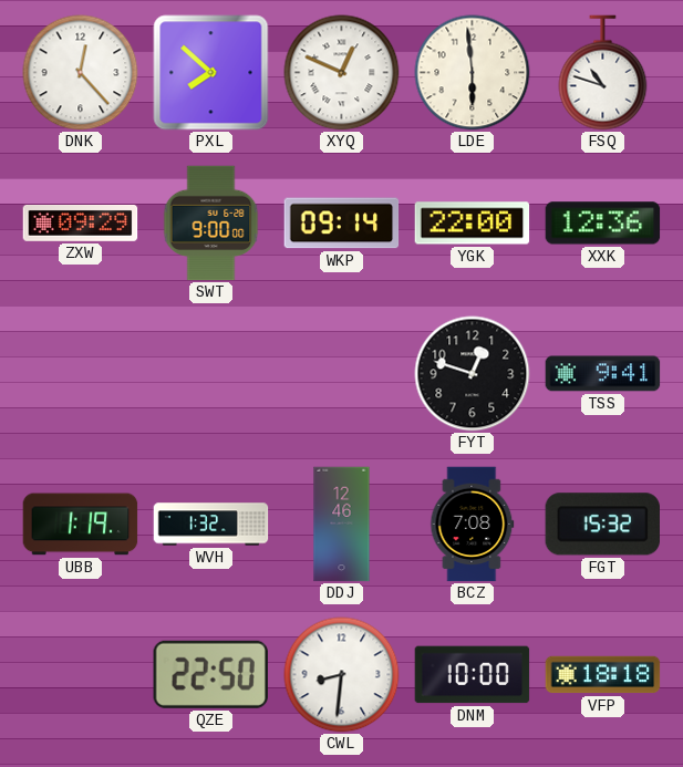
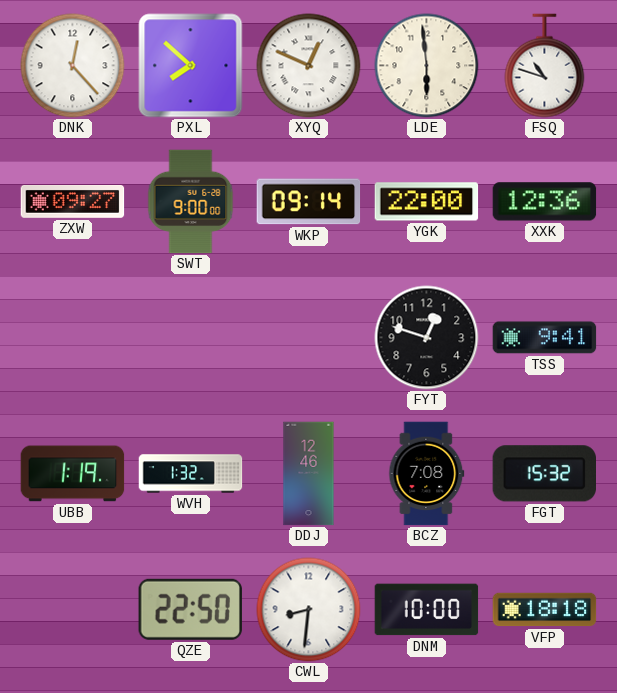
ZXW: 09:29 -> 09:27
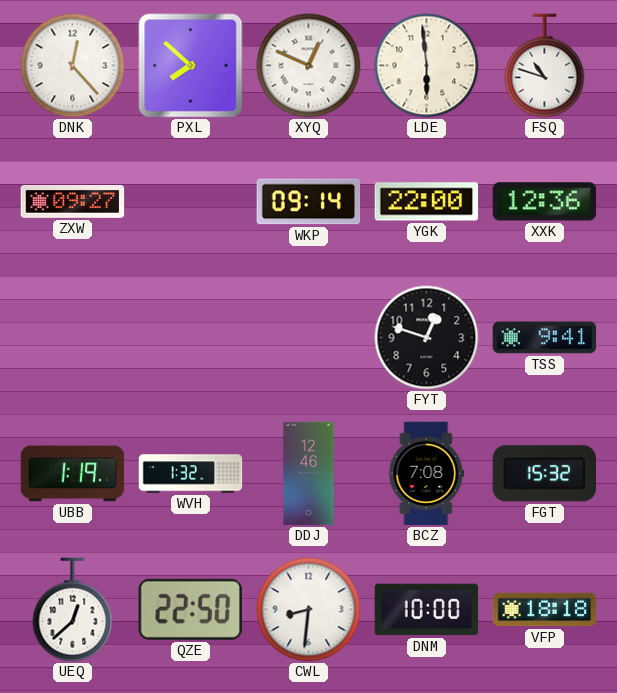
SWT: 9:00 -> none
UEQ: none -> 12:38
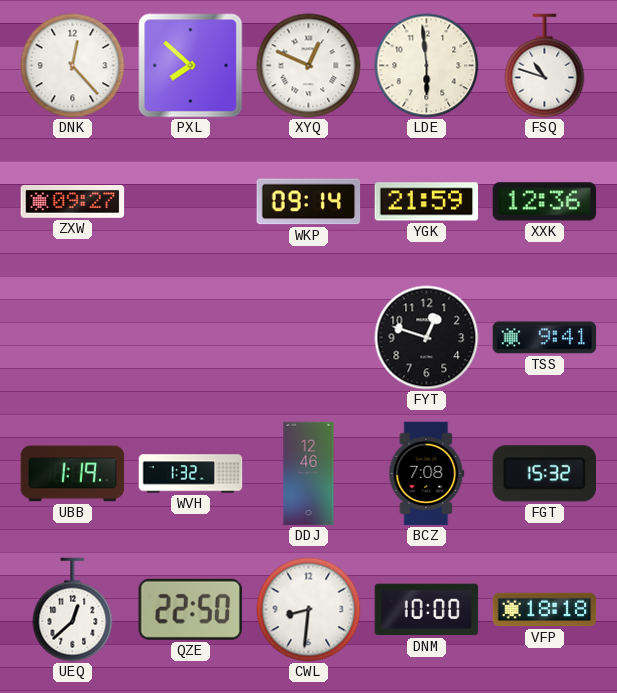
YGK: 22:00 -> 21:59
